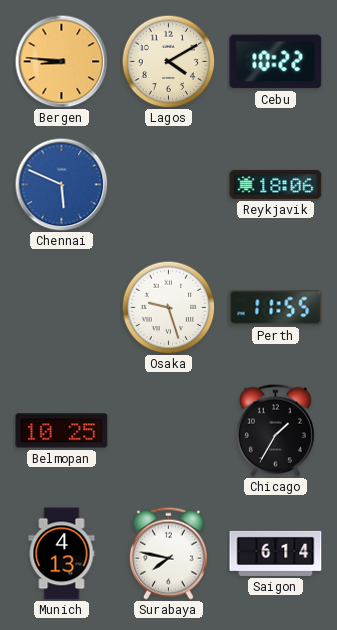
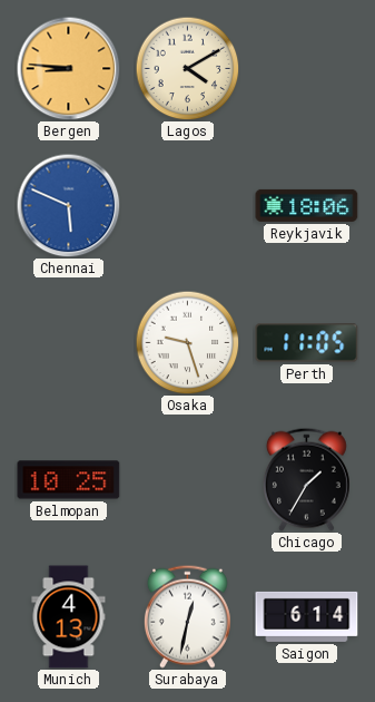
Cebu: 10:22 -> none
Perth: 11:55 -> 11:05
Surabaya: 7:47 -> 12:32
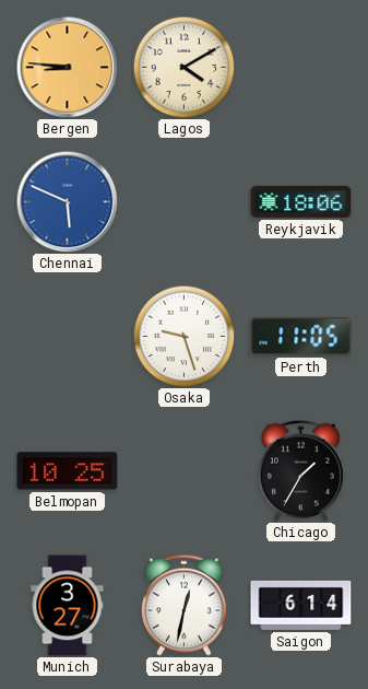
Munich: 4:13 -> 3:27
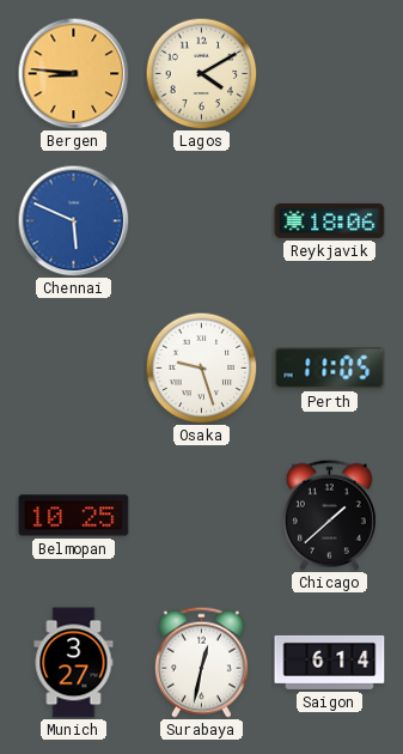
Chicago: 1:35 -> 1:38
